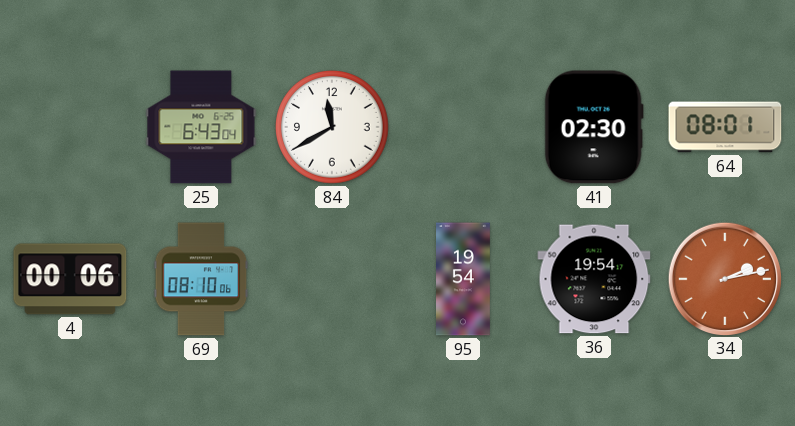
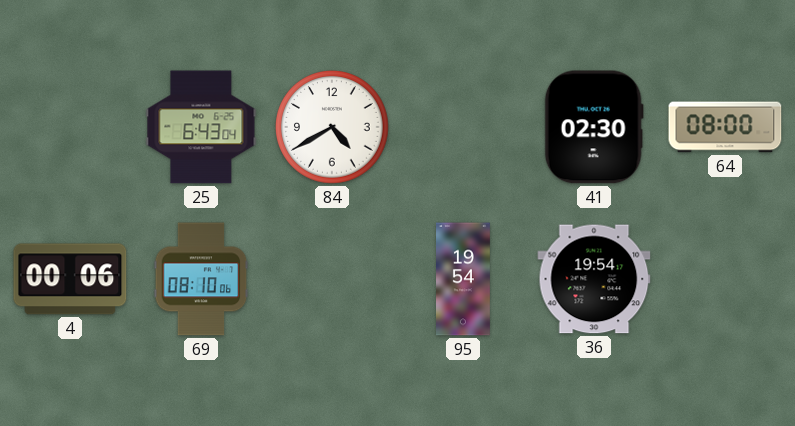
84: 11:40 -> 4:40
64: 08:01 -> 08:00
34: 2:13 -> none
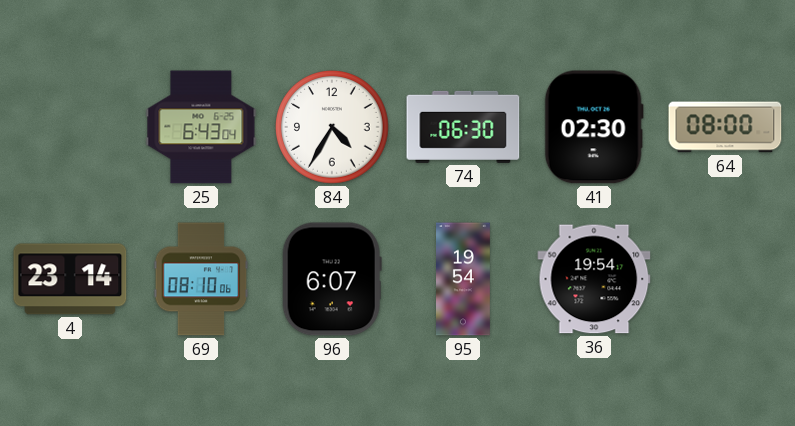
84: 4:40 -> 4:35
74: none -> 06:30
4: 00:06 -> 23:14
96: none -> 6:07
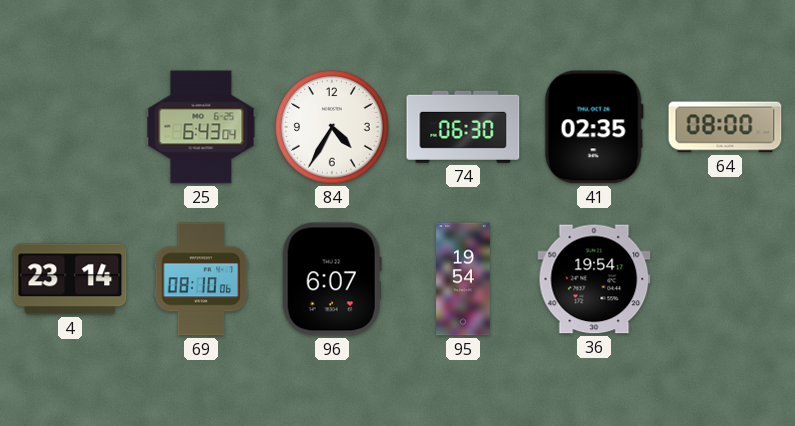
41: 02:30 -> 02:35
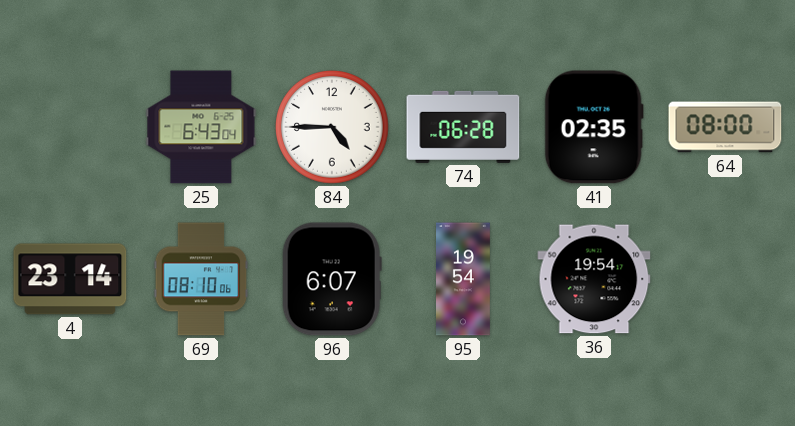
84: 4:35 -> 4:45
74: 06:30 -> 06:28
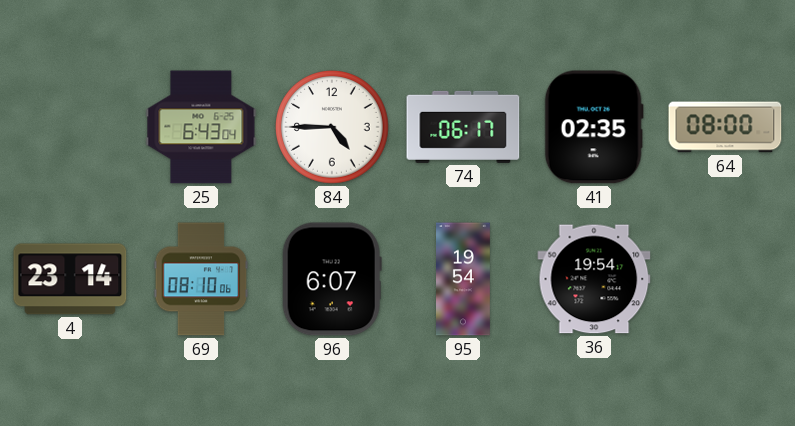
74: 06:28 -> 06:17
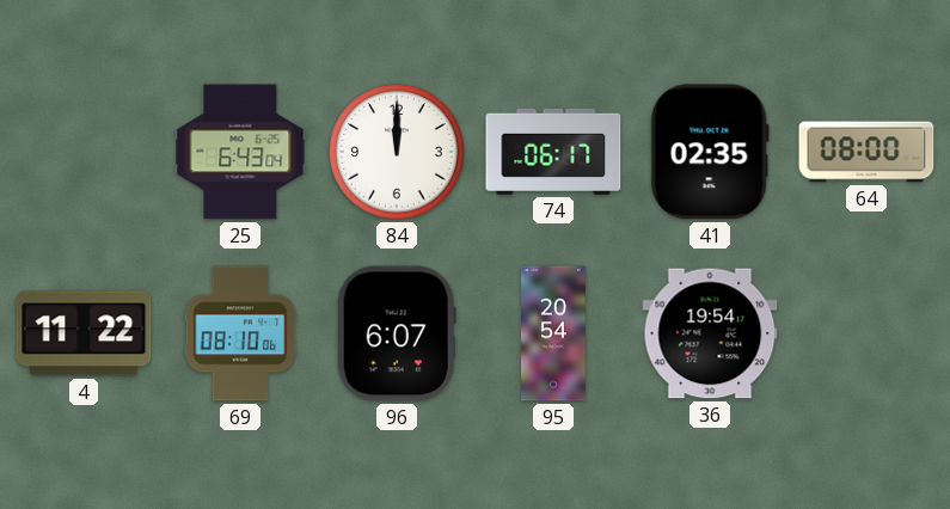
84: 4:45 -> 12:00
4: 23:14 -> 11:22
95: 19:54 -> 20:54
